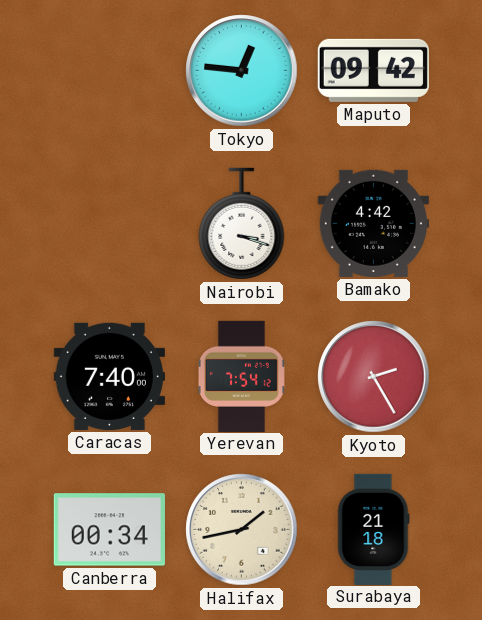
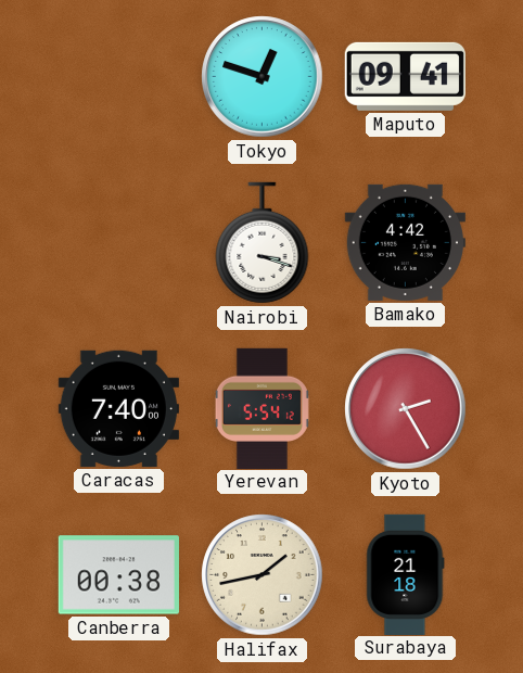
Tokyo: 12:46 -> 12:48
Maputo: 09:42 -> 09:41
Yerevan: 7:54 -> 5:54
Canberra: 00:34 -> 00:38
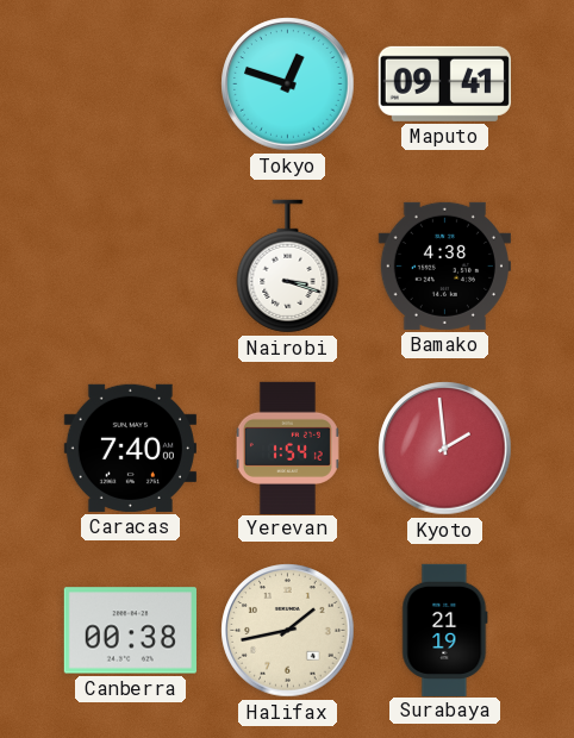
Bamako: 4:42 -> 4:38
Yerevan: 5:54 -> 1:54
Kyoto: 2:25 -> 1:59
Surabaya: 21:18 -> 21:19
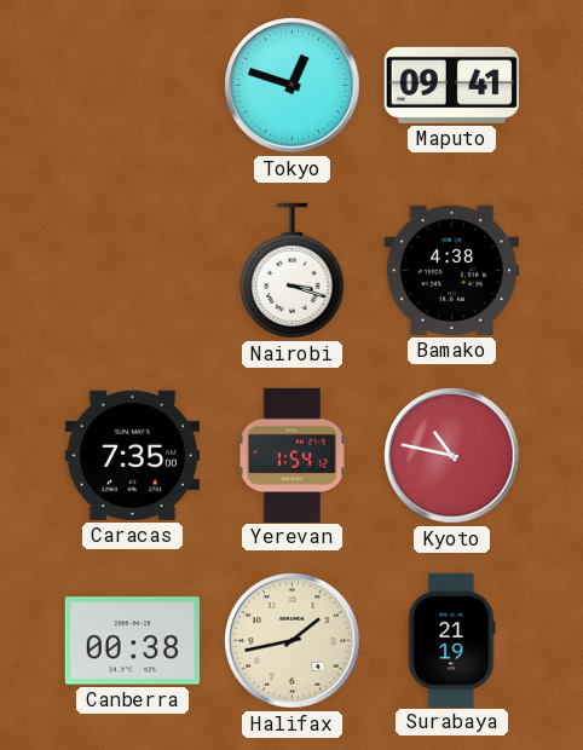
Caracas: 7:40 -> 7:35
Kyoto: 1:59 -> 10:47
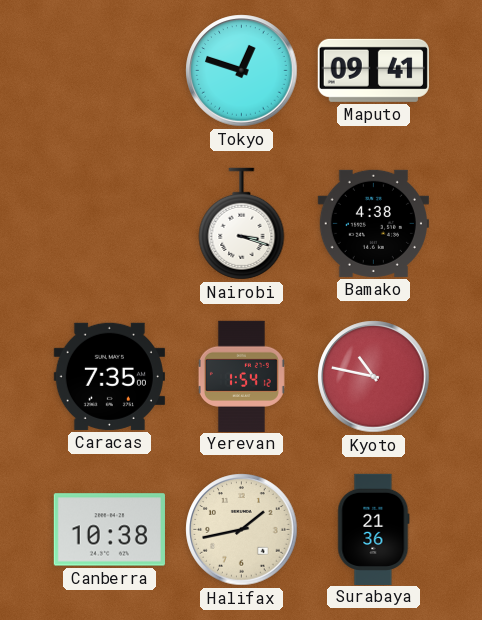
Canberra: 00:38 -> 10:38
Surabaya: 21:19 -> 21:36
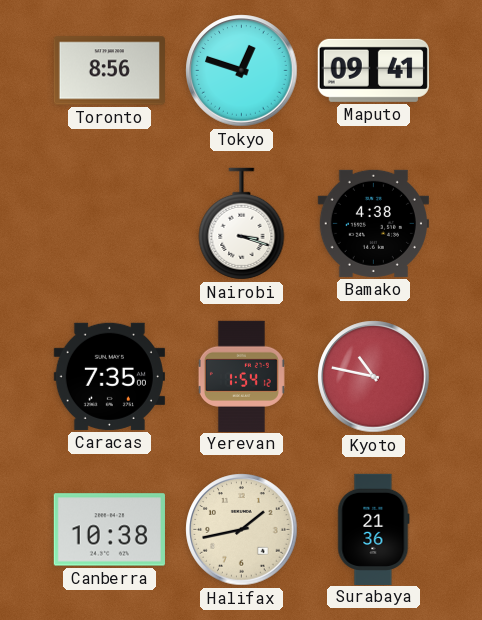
Toronto: none -> 8:56
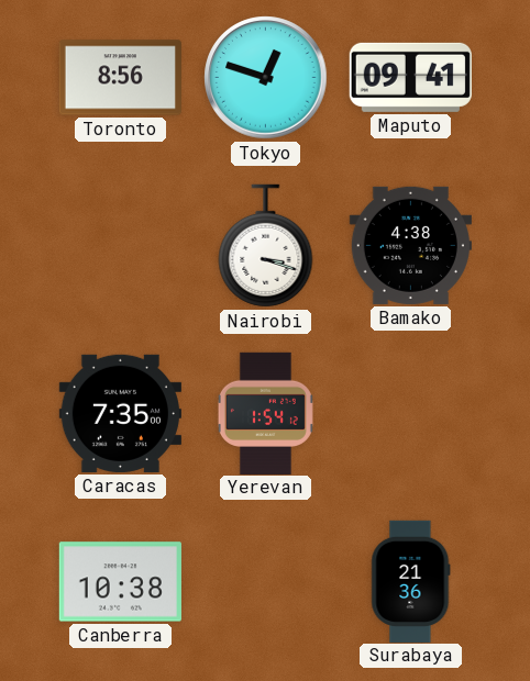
Kyoto: 10:47 -> none
Halifax: 1:43 -> none
